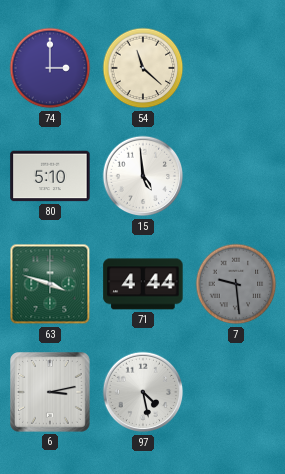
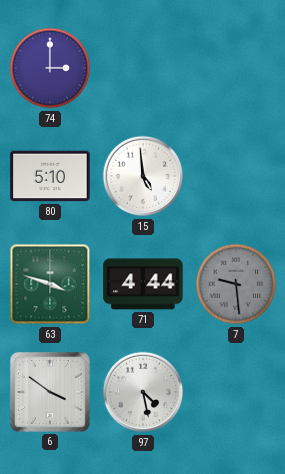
54: 11:22 -> none
6: 3:13 -> 3:51
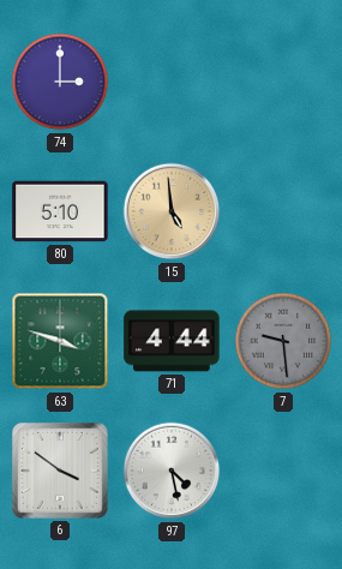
15 dial: white -> champagne
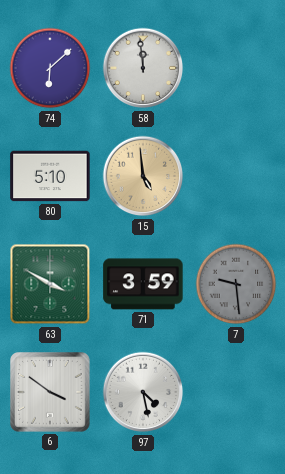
74: 3:00 -> 6:08
58: none -> 11:59
63: 3:48 -> 3:50
71: 4:44 -> 3:59
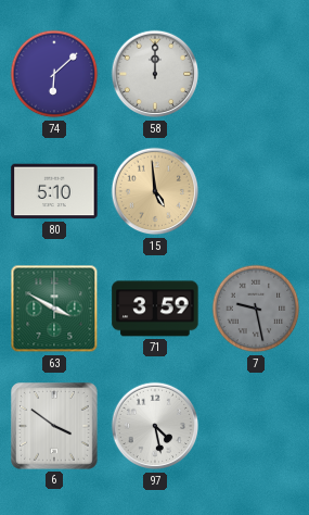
58: 11:59 -> 12:00
7: 9:29 -> 9:28
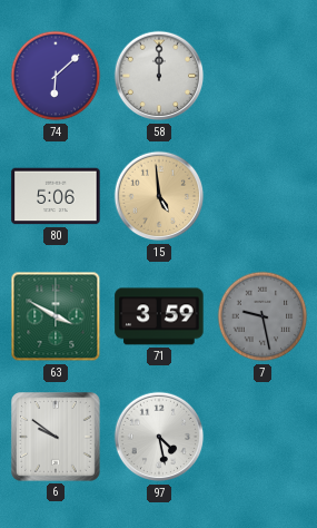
80: 5:10 -> 5:06
6: 3:51 -> 9:51
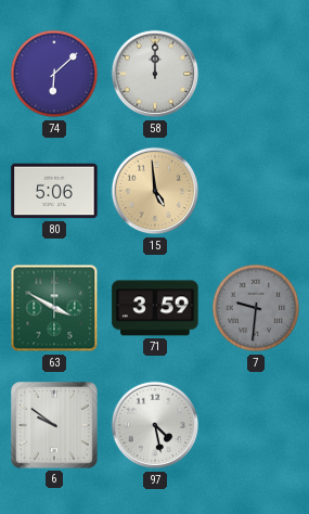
7: 9:28 -> 9:31
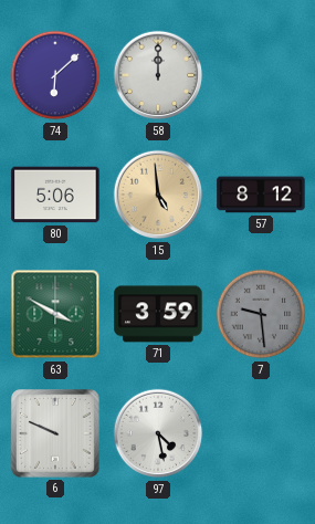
57: none -> 8:12
7: 9:31 -> 9:29
6: 9:51 -> 9:49
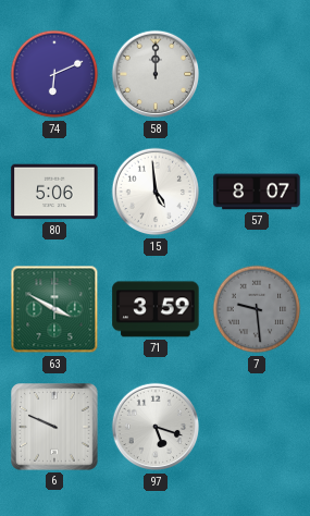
74: 6:08 -> 6:11
15 dial: champagne -> white
57: 8:12 -> 8:07
97: 4:28 -> 5:18
